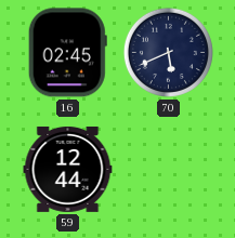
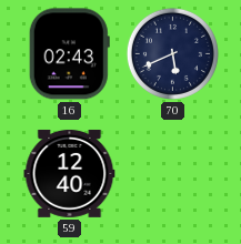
16: 02:45 -> 02:43
59: 12:44 -> 12:40
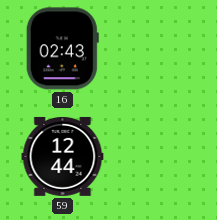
70: 5:41 -> none
59: 12:40 -> 12:44
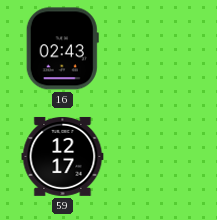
59: 12:44 -> 12:17
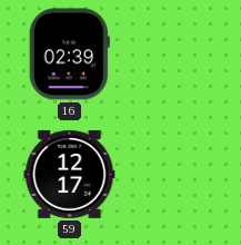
16: 02:43 -> 02:39
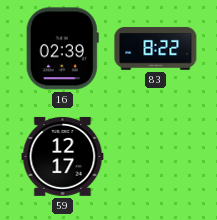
83: none -> 8:22
